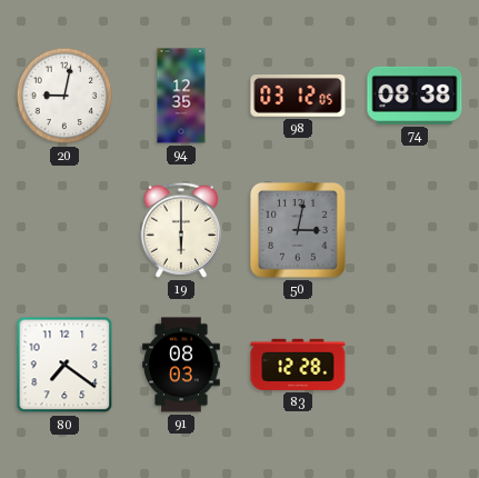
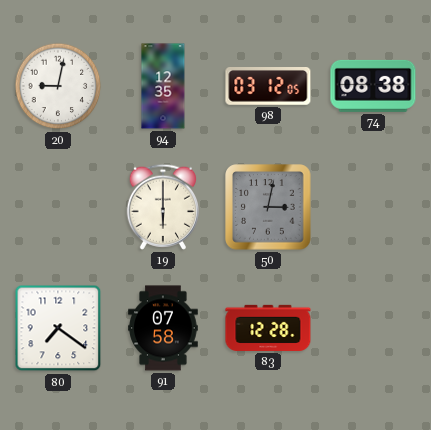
91: 08:03 -> 07:58
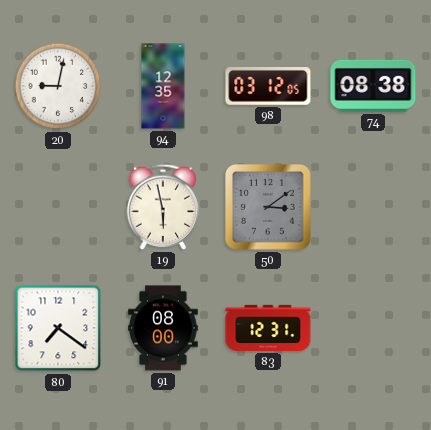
19: 6:00 -> 5:58
50: 3:02 -> 3:09
91: 07:58 -> 08:00
83: 12:28 -> 12:31
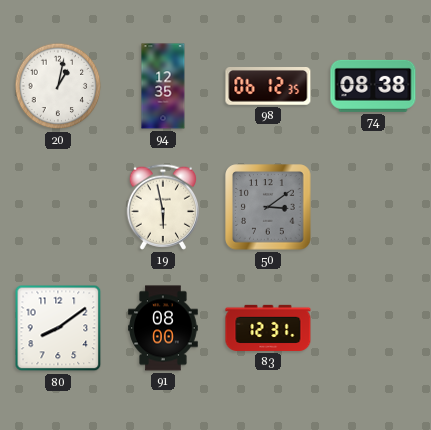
20: 9:02 -> 1:02
98: 03:12 -> 06:12
80: 7:21 -> 8:09
